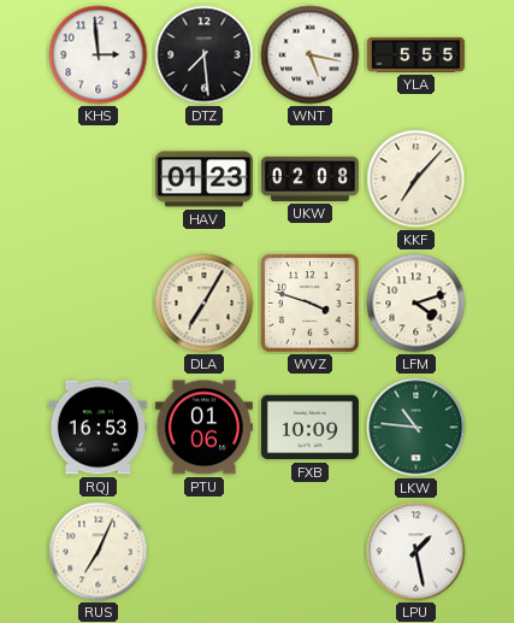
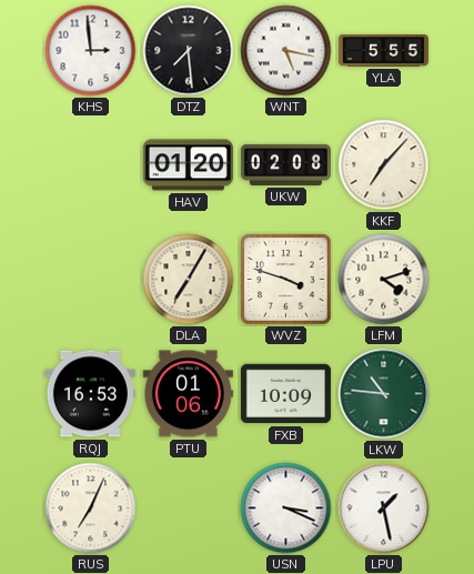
HAV: 01:23 -> 01:20
USN: none -> 3:19
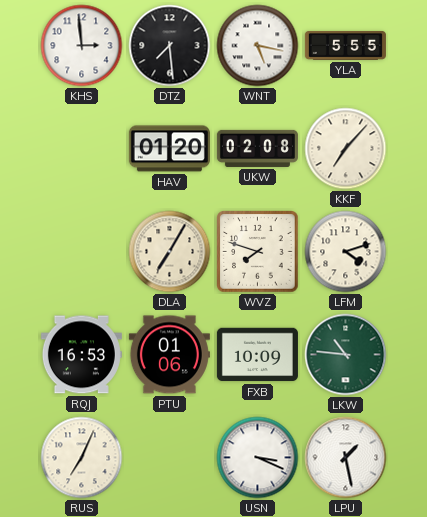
WVZ: 3:48 -> 7:48
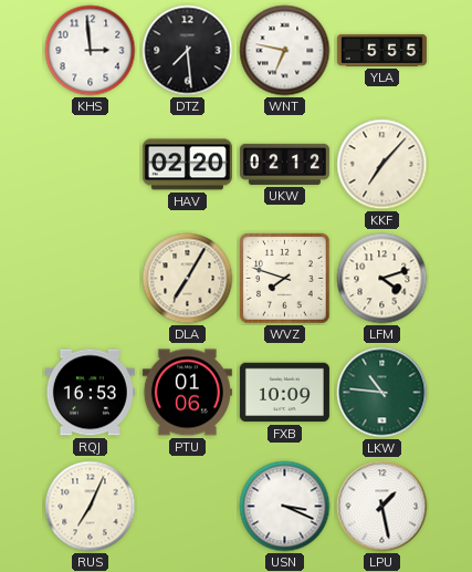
WNT: 5:17 -> 6:47
HAV: 01:20 -> 02:20
UKW: 02:08 -> 02:12
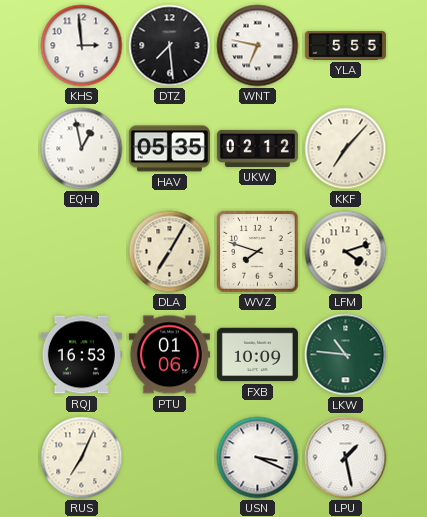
EQH: none -> 12:58
HAV: 02:20 -> 05:35
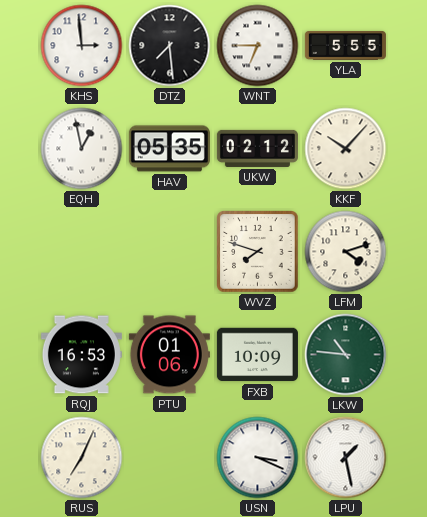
WNT: 6:47 -> 6:45
KKF: 7:07 -> 10:07
DLA: 7:05 -> none
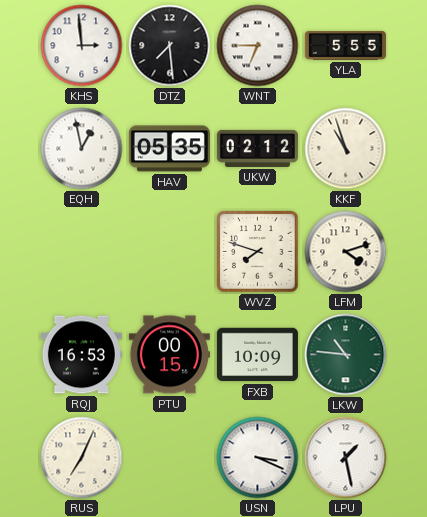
KKF: 10:07 -> 10:57
PTU: 01:06 -> 00:15
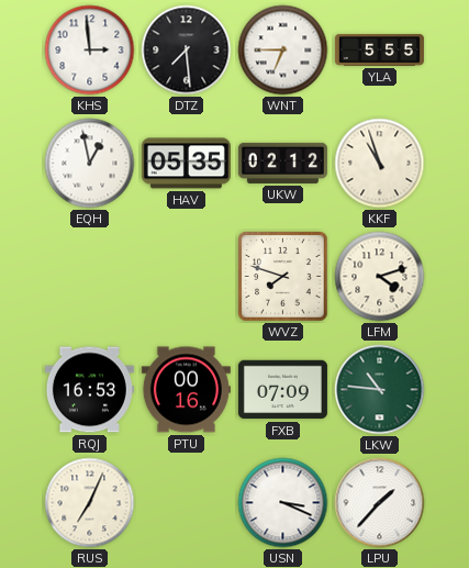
PTU: 00:15 -> 00:16
FXB: 10:09 -> 07:09
LPU: 1:28 -> 1:37
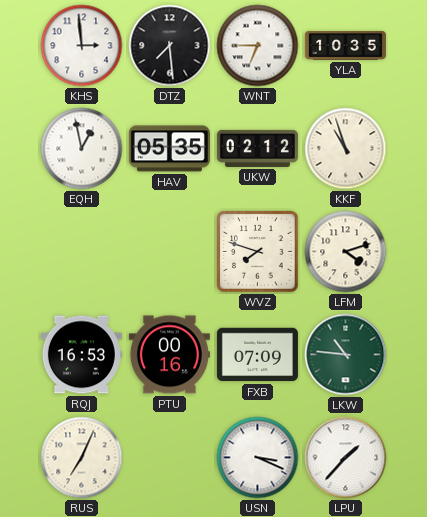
YLA: 5:55 -> 10:35
